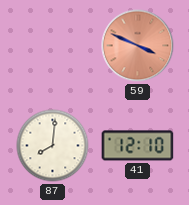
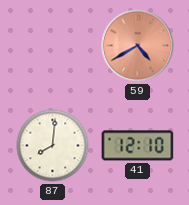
59: 3:49 -> 4:40
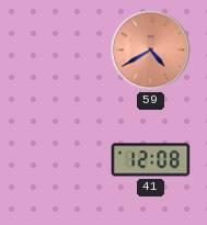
87: 8:01 -> none
41: 12:10 -> 12:08
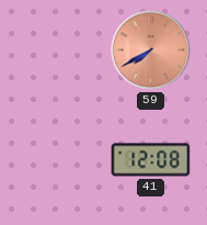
59: 4:40 -> 7:40
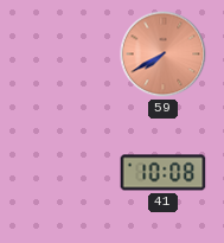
41: 12:08 -> 10:08
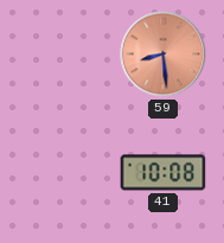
59: 7:40 -> 8:29
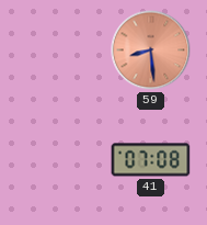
41: 10:08 -> 07:08
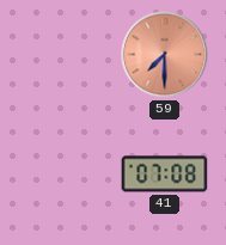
59: 8:29 -> 7:30
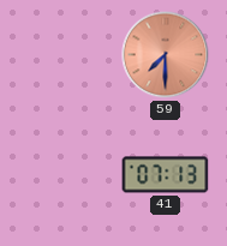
41: 07:08 -> 07:13
